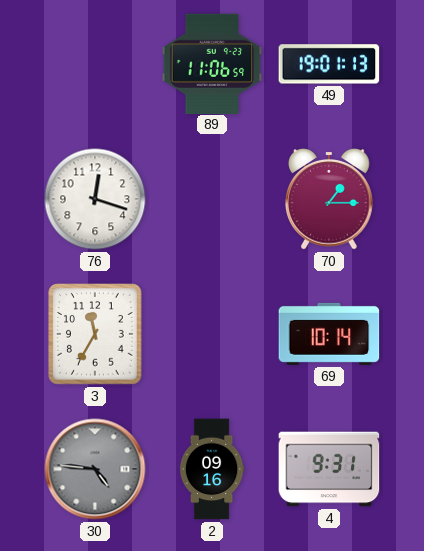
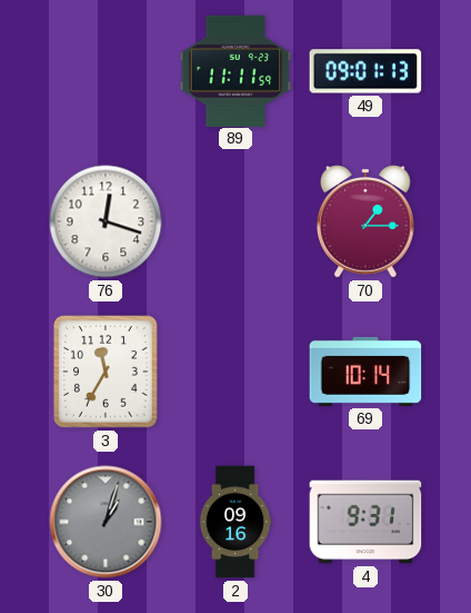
89: 11:06 -> 11:11
49: 19:01 -> 09:01
30: 4:46 -> 1:03
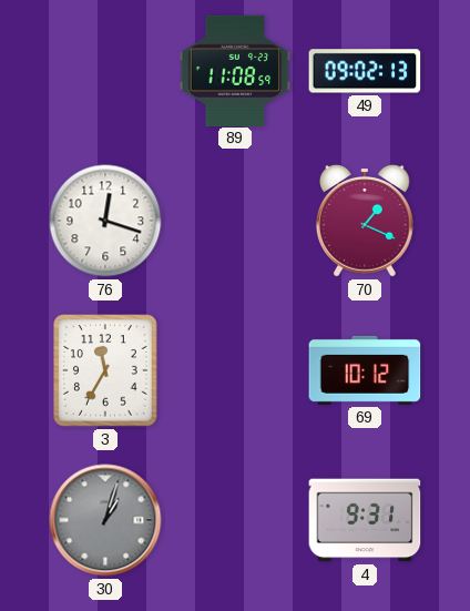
89: 11:11 -> 11:08
49: 09:01 -> 09:02
70: 1:15 -> 1:19
69: 10:14 -> 10:12
2: 09:16 -> none
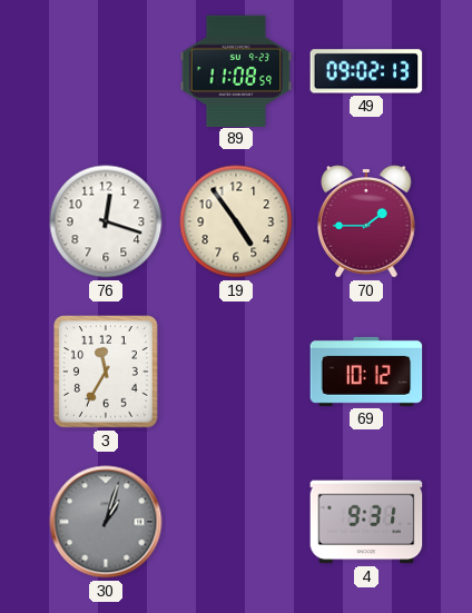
19: none -> 4:54
70: 1:19 -> 1:45
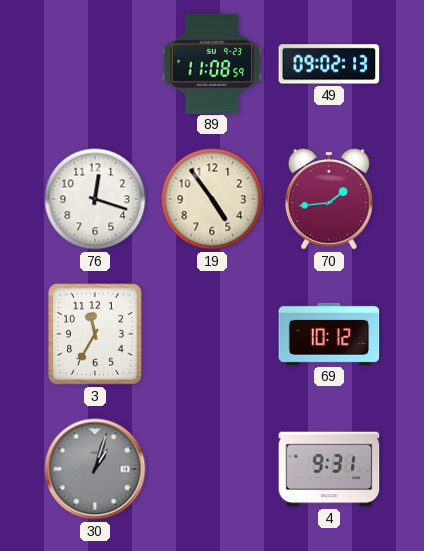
70: 1:45 -> 1:44
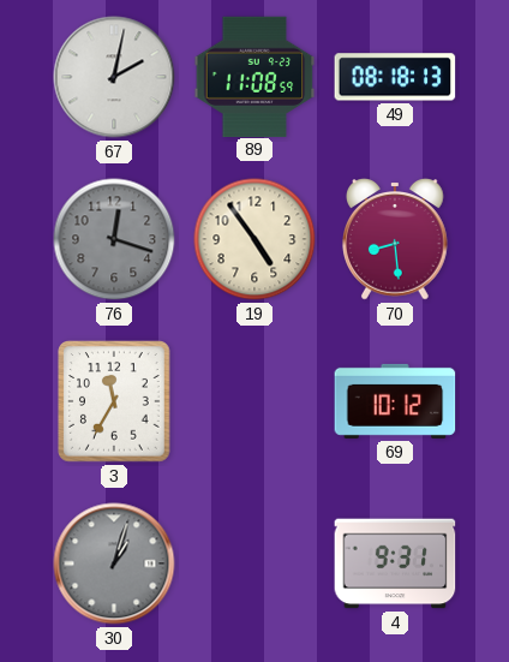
67: none -> 2:02
49: 09:02 -> 08:18
76 dial: white -> grey
70: 1:44 -> 8:29
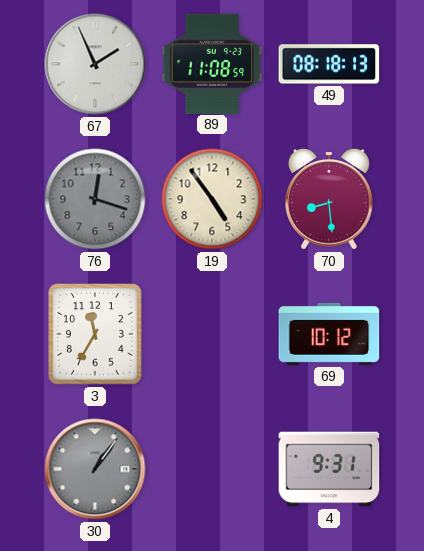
67: 2:02 -> 1:56
30: 1:03 -> 1:06
